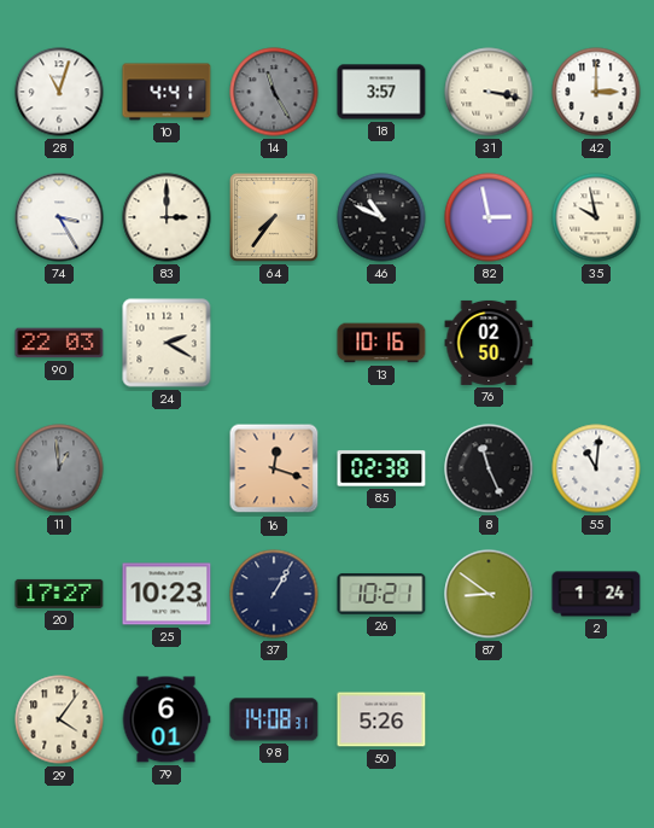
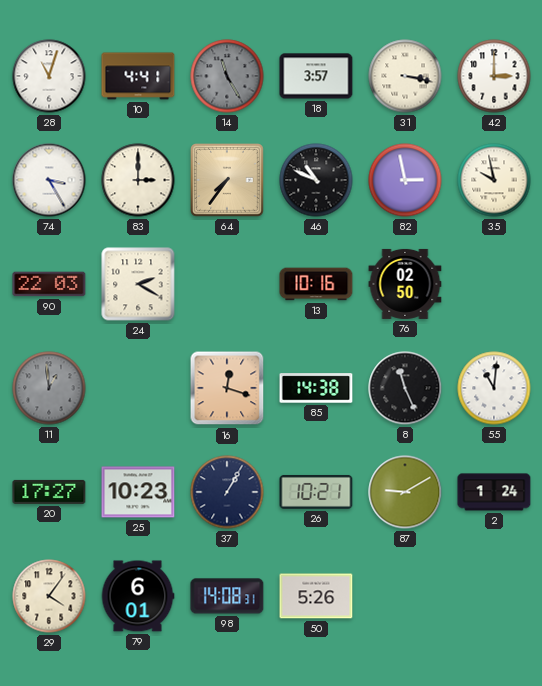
85: 02:38 -> 14:38
87: 8:51 -> 9:10
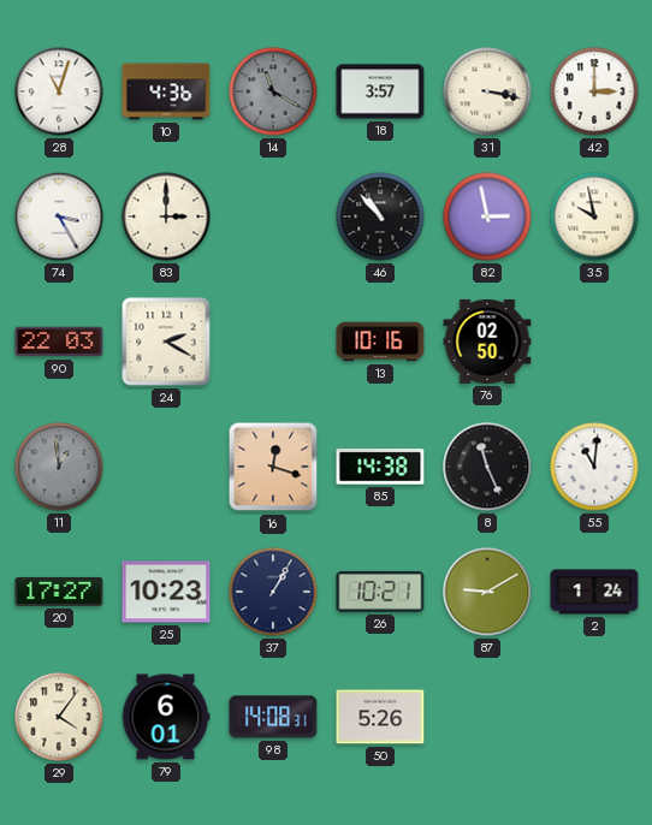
10: 4:41 -> 4:36
14: 11:25 -> 11:20
64: 7:36 -> none
46: 10:49 -> 10:53
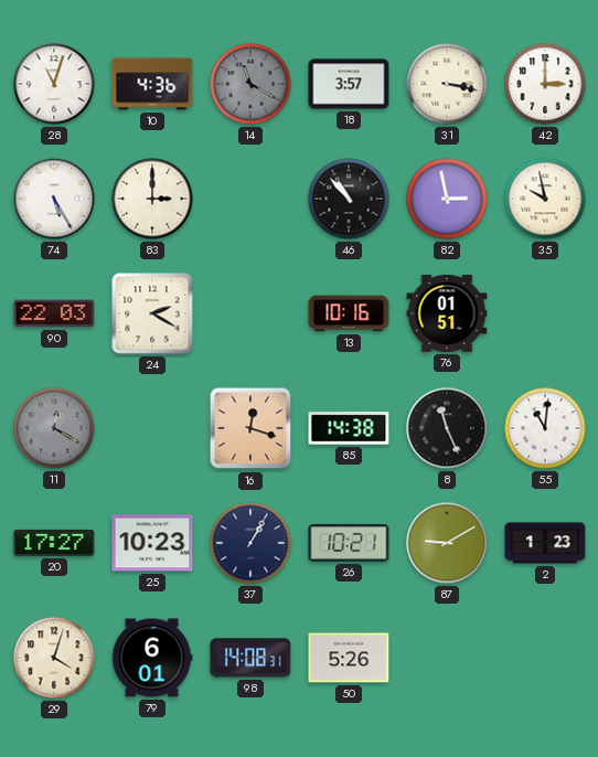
74: 3:25 -> 5:25
76: 02:50 -> 01:51
11: 12:59 -> 12:20
2: 1:24 -> 1:23
29: 4:06 -> 4:03
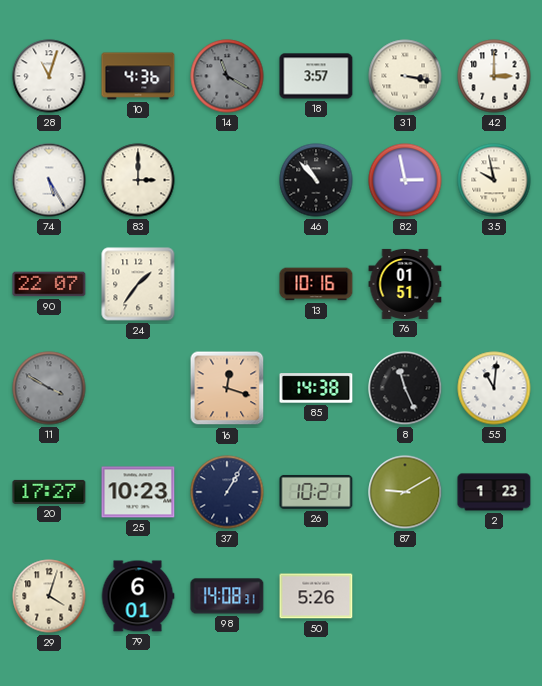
90: 22:03 -> 22:07
24: 2:20 -> 1:36
11: 12:20 -> 3:50
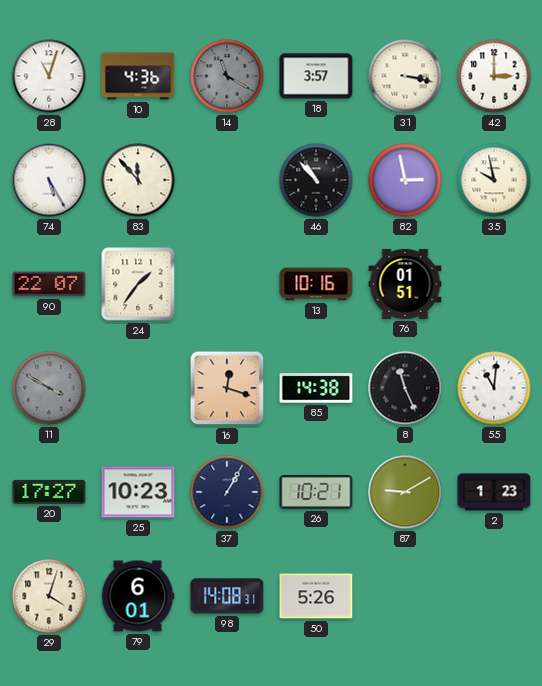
83: 3:00 -> 11:53
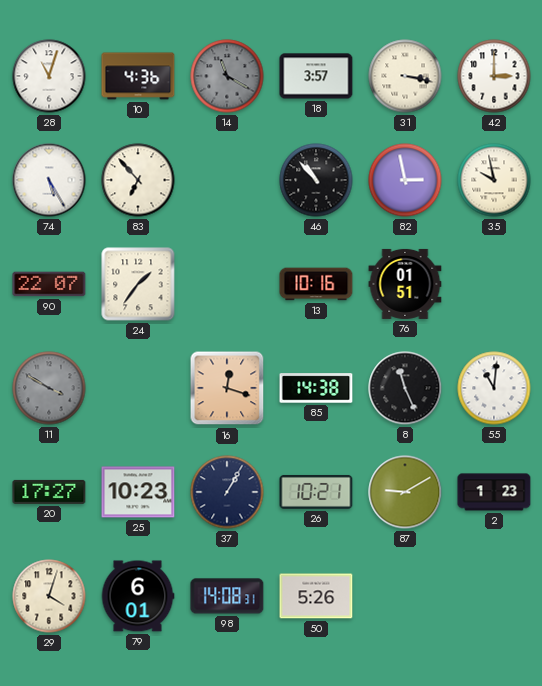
83: 11:53 -> 6:53
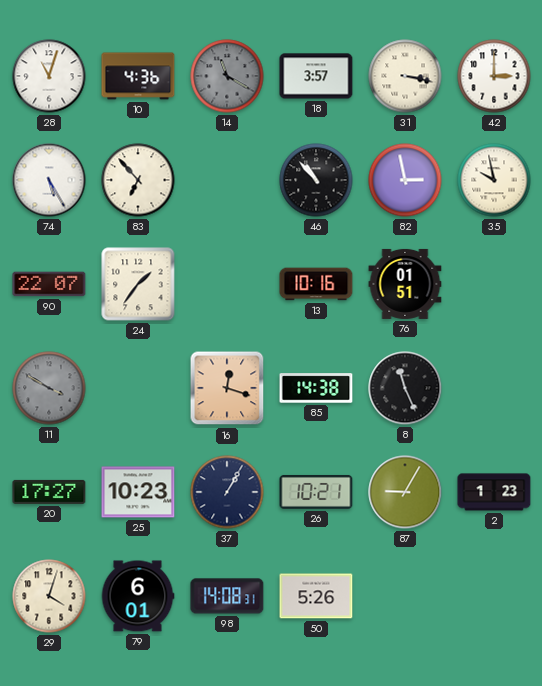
55: 11:01 -> none
87: 9:10 -> 9:05
